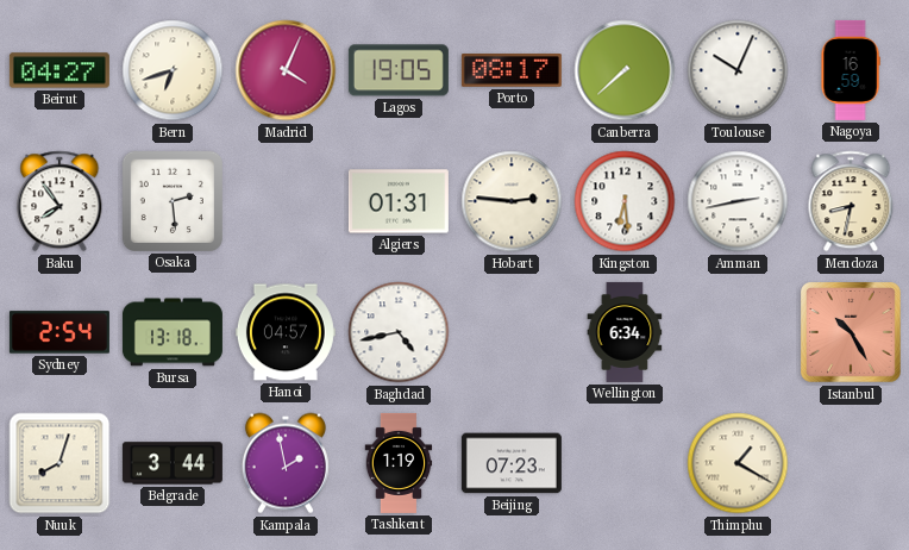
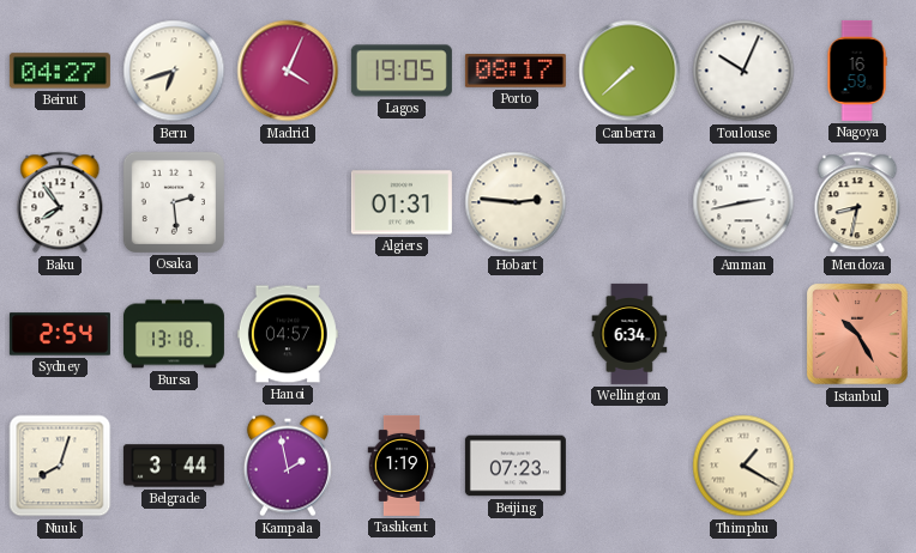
Kingston: 6:29 -> none
Baghdad: 4:43 -> none
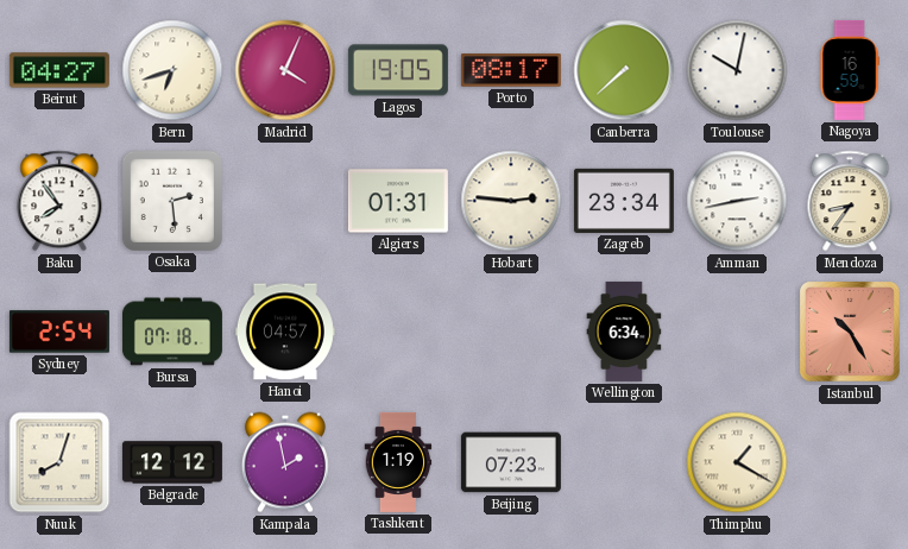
Toulouse: 10:04 -> 10:02
Zagreb: none -> 23:34
Mendoza: 8:32 -> 8:36
Bursa: 13:18 -> 07:18
Belgrade: 3:44 -> 12:12
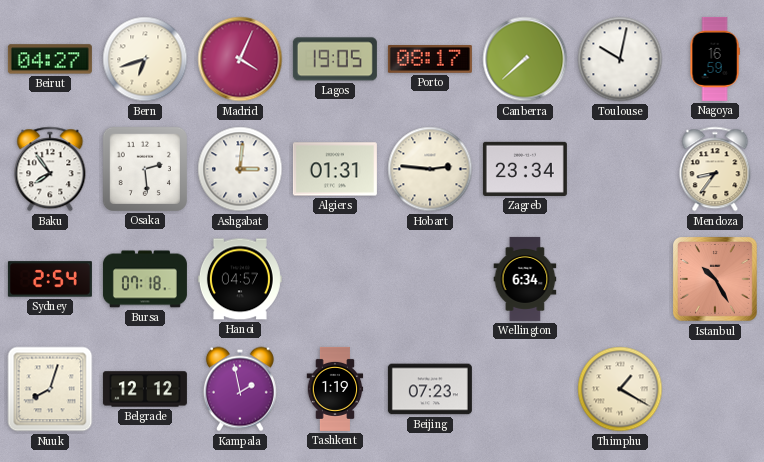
Ashgabat: none -> 3:01
Amman: 2:43 -> none
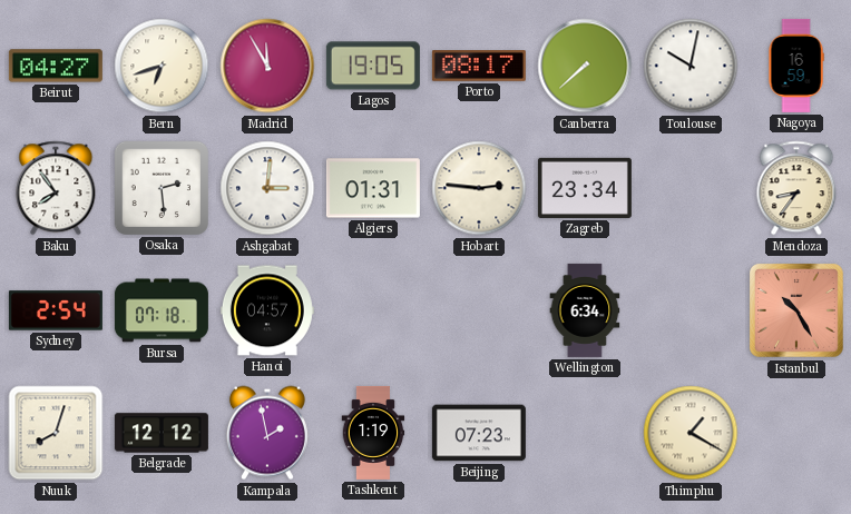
Madrid: 4:04 -> 11:55
